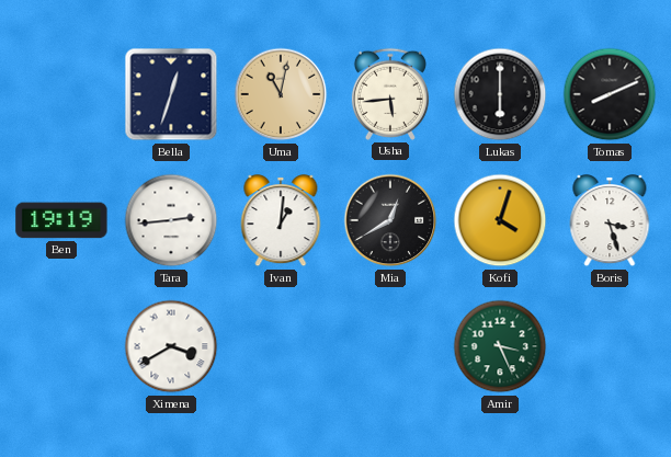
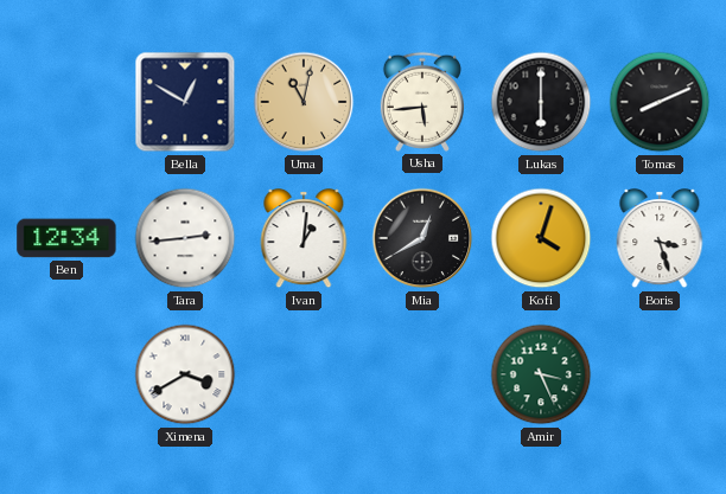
Bella: 12:33 -> 12:50
Ben: 19:19 -> 12:34
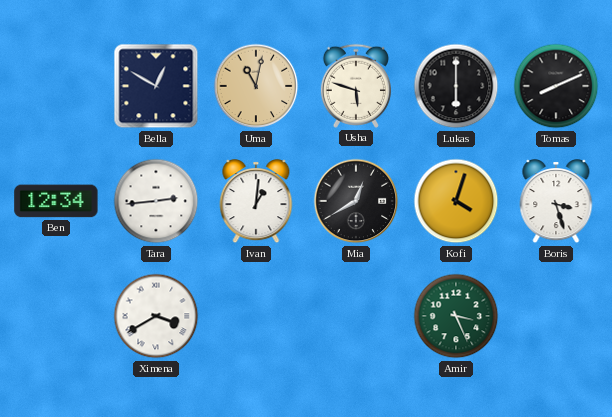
Usha: 5:44 -> 5:48
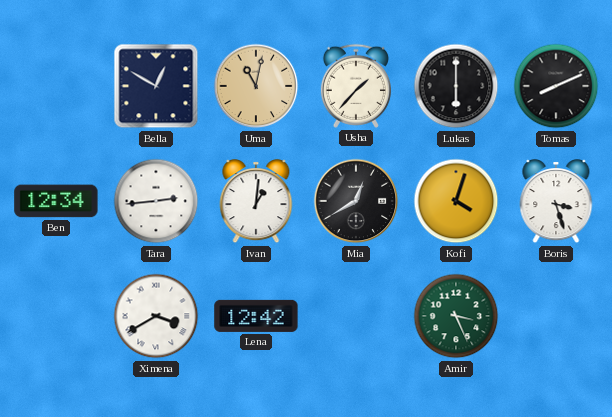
Usha: 5:48 -> 1:37
Lena: none -> 12:42
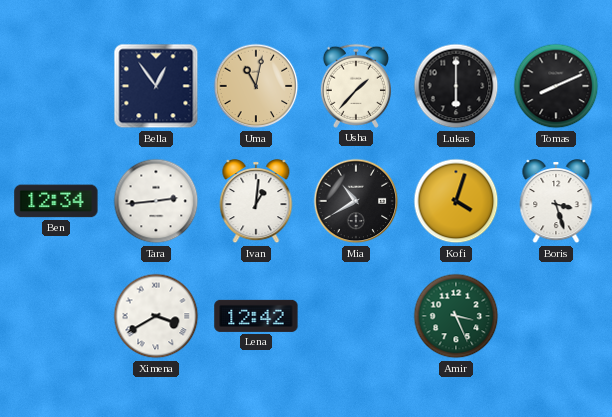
Bella: 12:50 -> 12:54
Mia: 12:40 -> 10:40
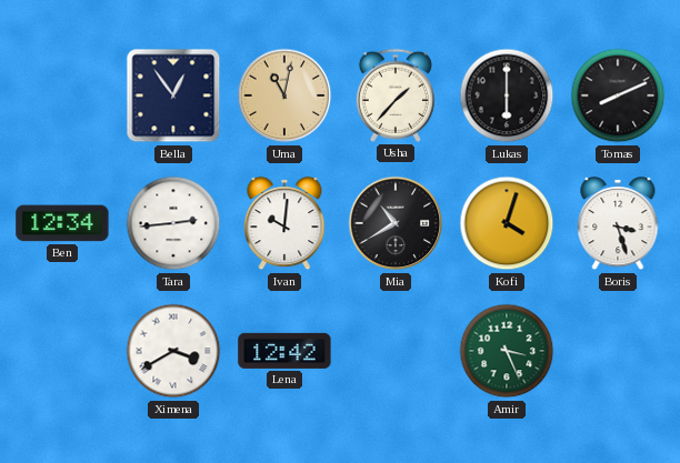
Ivan: 1:01 -> 10:01
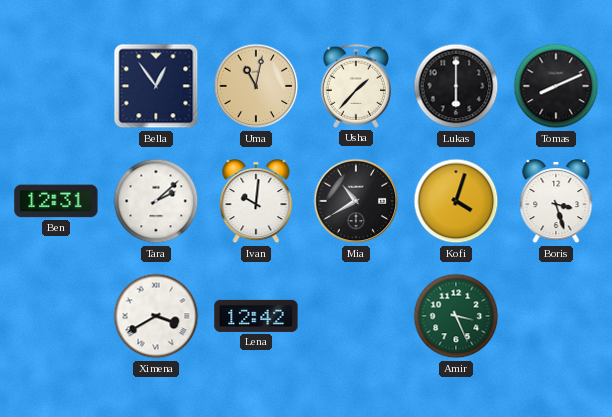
Ben: 12:34 -> 12:31
Tara: 2:44 -> 2:08
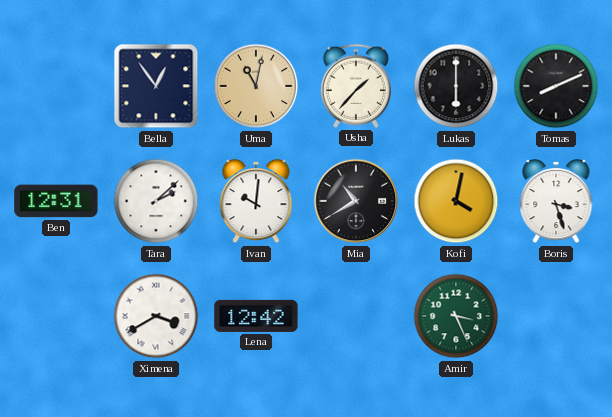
Kofi: 4:03 -> 4:02
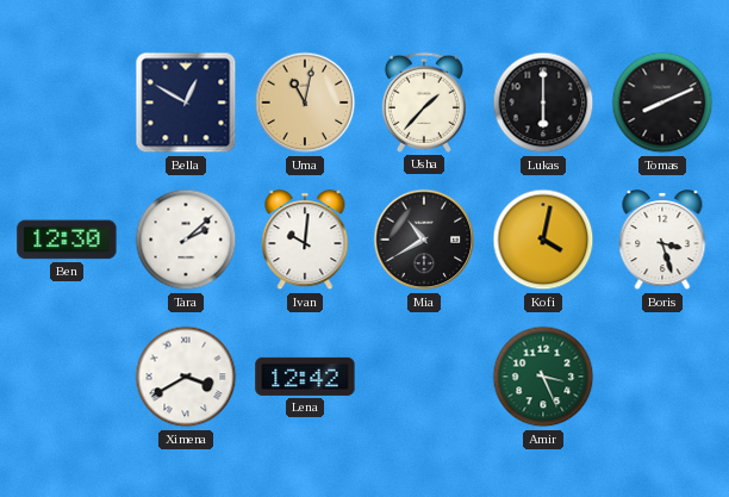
Bella: 12:54 -> 12:50
Ben: 12:31 -> 12:30
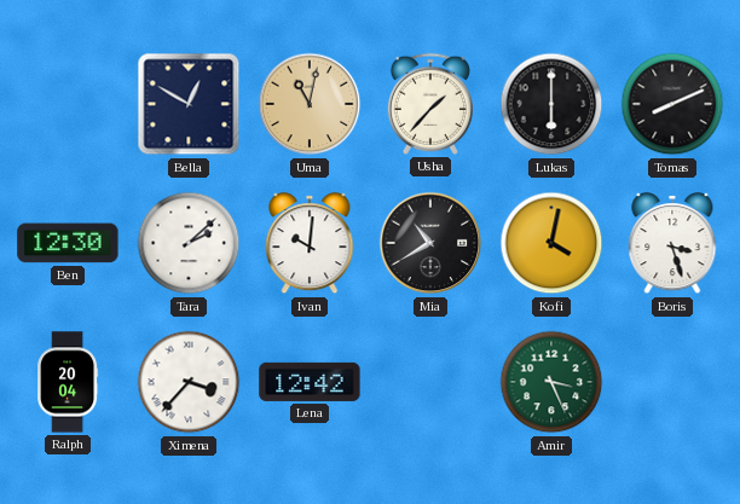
Ralph: none -> 20:04
Ximena: 3:40 -> 3:37
